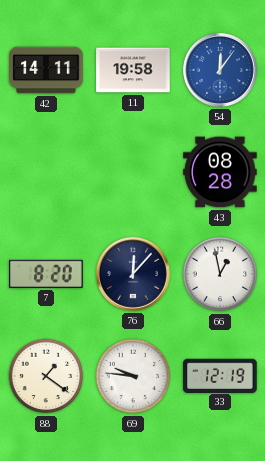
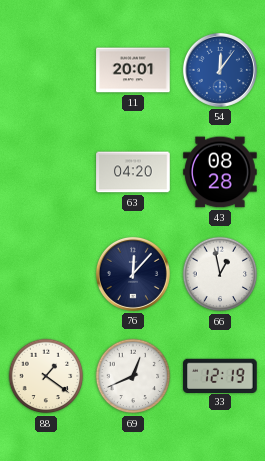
42: 14:11 -> none
11: 19:58 -> 20:01
63: none -> 04:20
7: 8:20 -> none
69: 9:46 -> 12:41
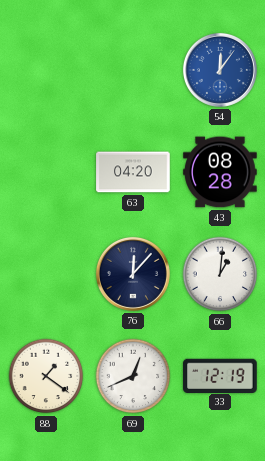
11: 20:01 -> none
66: 12:58 -> 1:01
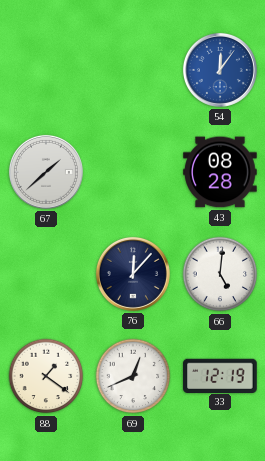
67: none -> 1:38
63: 04:20 -> none
66: 1:01 -> 5:01
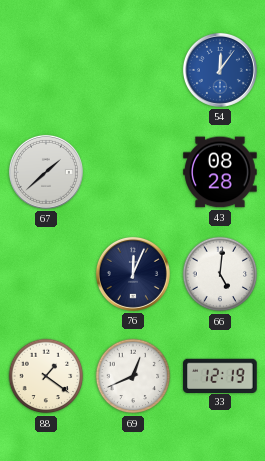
76: 12:07 -> 12:04
